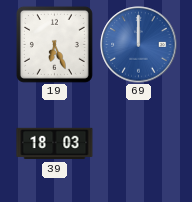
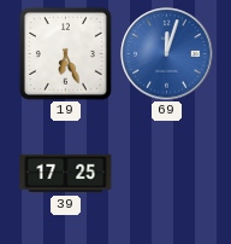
69: 12:00 -> 12:03
39: 18:03 -> 17:25
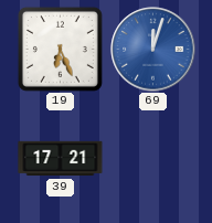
39: 17:25 -> 17:21
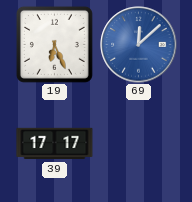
69: 12:03 -> 12:08
39: 17:21 -> 17:17
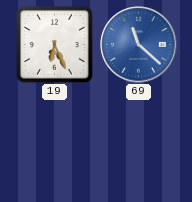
69: 12:08 -> 11:22
39: 17:17 -> none
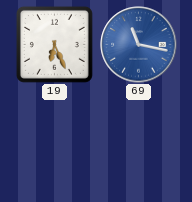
69: 11:22 -> 11:17
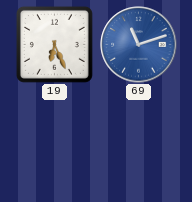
69: 11:17 -> 11:12
